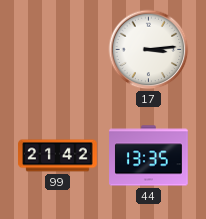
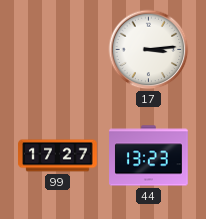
99: 21:42 -> 17:27
44: 13:35 -> 13:23
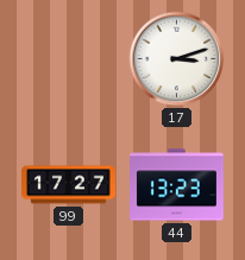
17: 3:14 -> 3:12
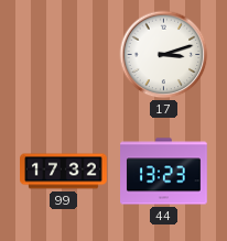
99: 17:27 -> 17:32
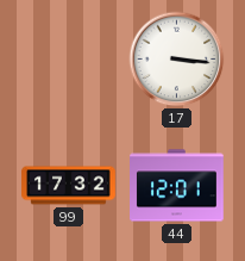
17: 3:12 -> 3:16
44: 13:23 -> 12:01
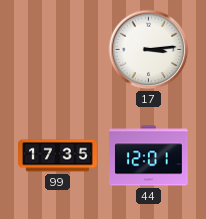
17: 3:16 -> 3:14
99: 17:32 -> 17:35
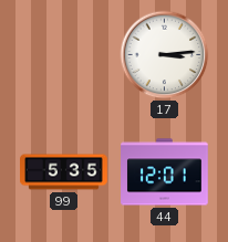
99: 17:35 -> 5:35
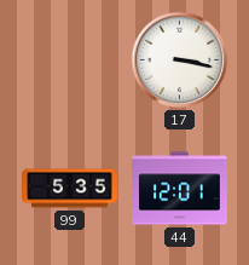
17: 3:14 -> 3:17
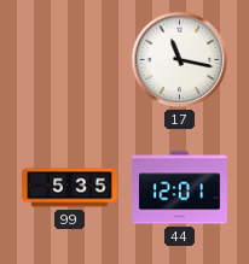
17: 3:17 -> 11:17
